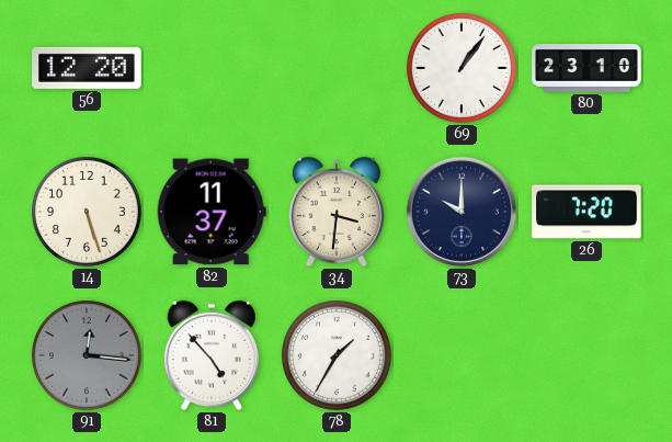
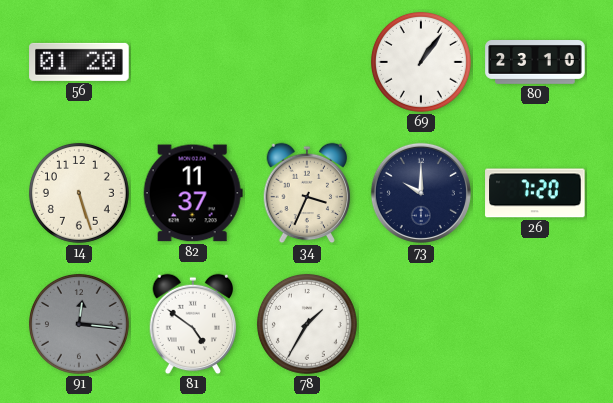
56: 12:20 -> 01:20
34: 3:31 -> 3:34
81: 4:53 -> 4:51
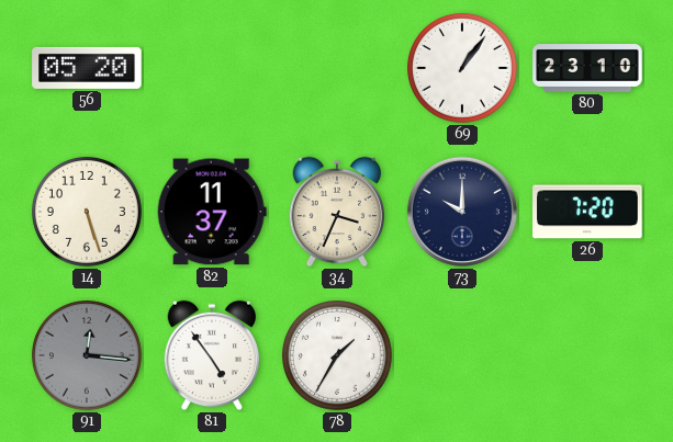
56: 01:20 -> 05:20
81: 4:51 -> 4:54
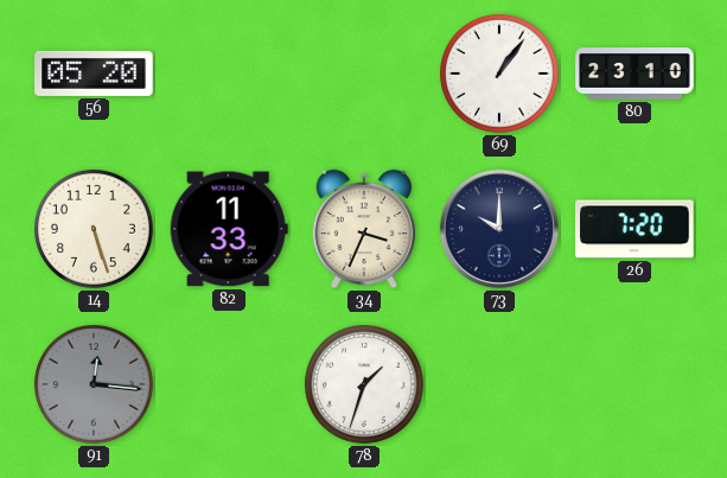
82: 11:37 -> 11:33
81: 4:54 -> none
78: 1:35 -> 1:33
